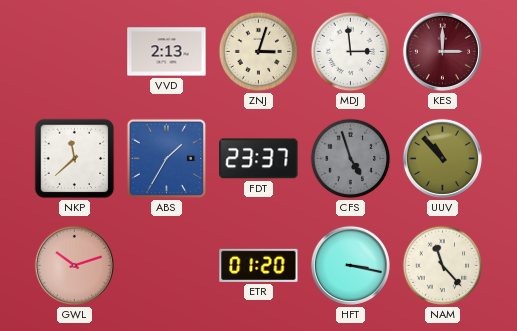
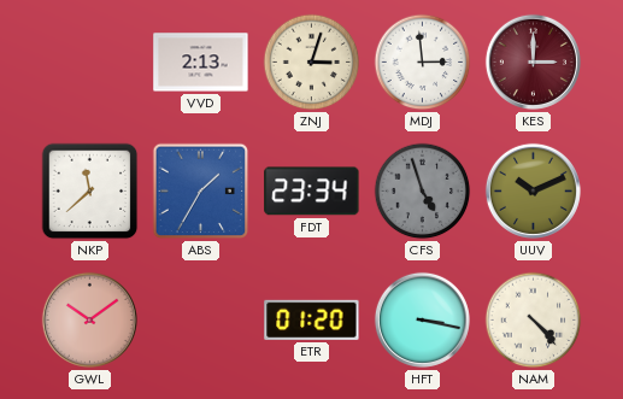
FDT: 23:37 -> 23:34
UUV: 10:53 -> 10:11
GWL: 10:12 -> 10:09
NAM: 11:23 -> 4:23
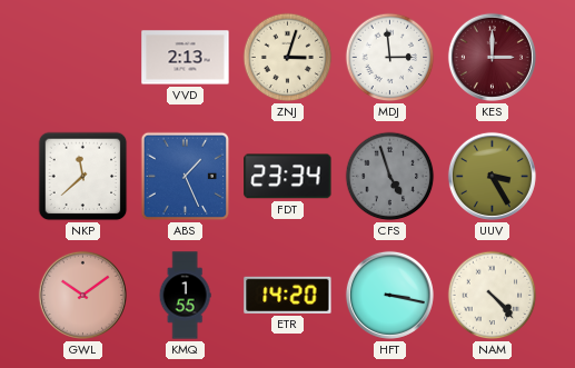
ABS: 1:35 -> 1:26
UUV: 10:11 -> 3:25
KMQ: none -> 1:55
ETR: 01:20 -> 14:20
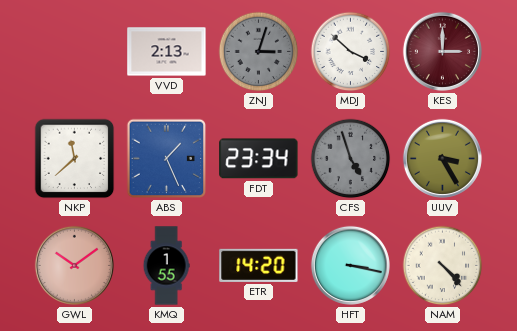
ZNJ dial: cream -> grey
MDJ: 2:59 -> 3:52
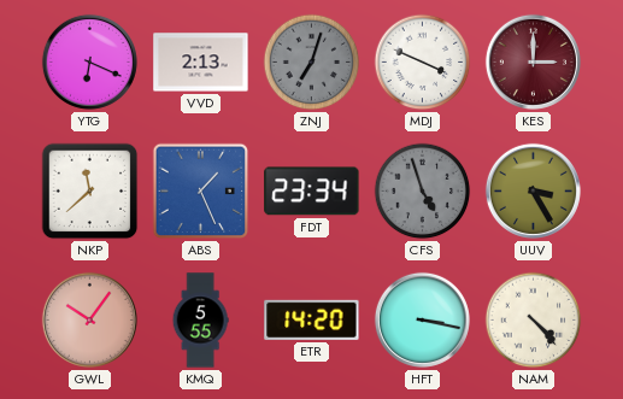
YTG: none -> 6:19
ZNJ: 3:03 -> 7:03
MDJ: 3:52 -> 3:49
GWL: 10:09 -> 10:06
KMQ: 1:55 -> 5:55
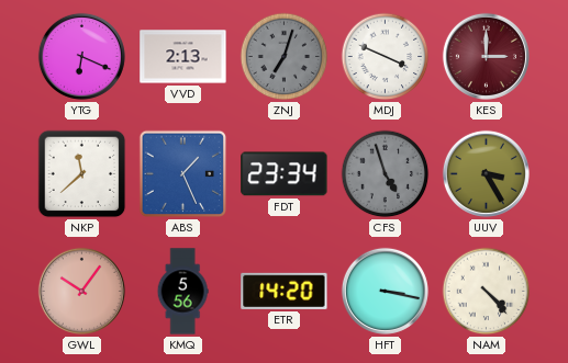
KMQ: 5:55 -> 5:56
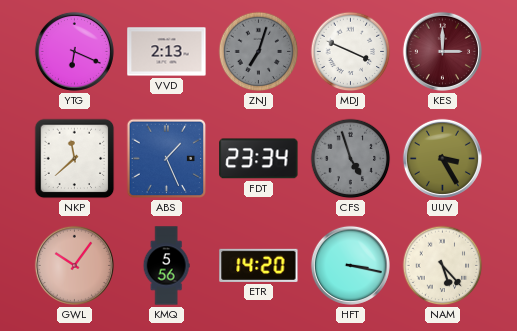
NAM: 4:23 -> 5:23
